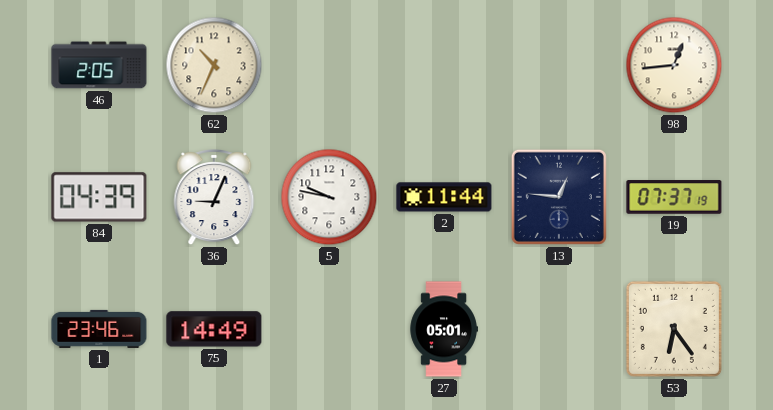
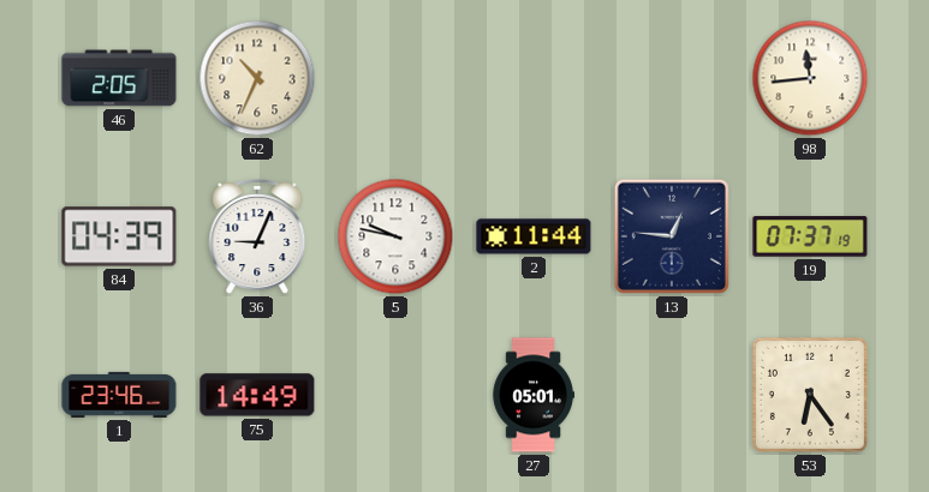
98: 12:44 -> 11:44
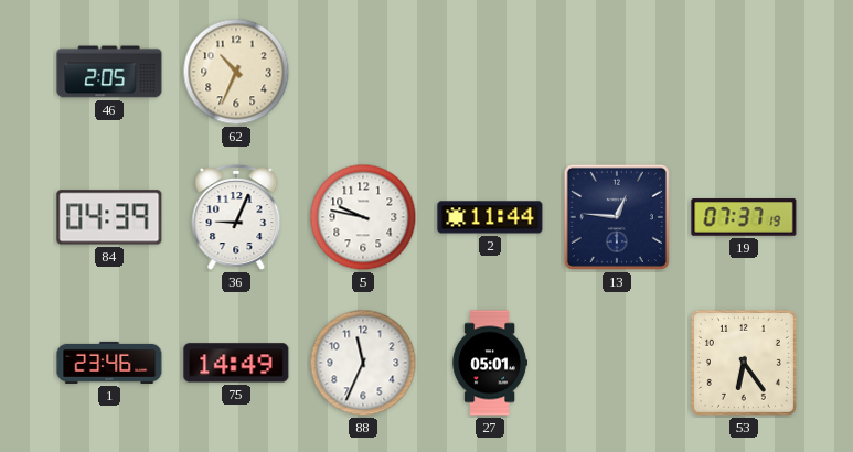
98: 11:44 -> none
88: none -> 11:34
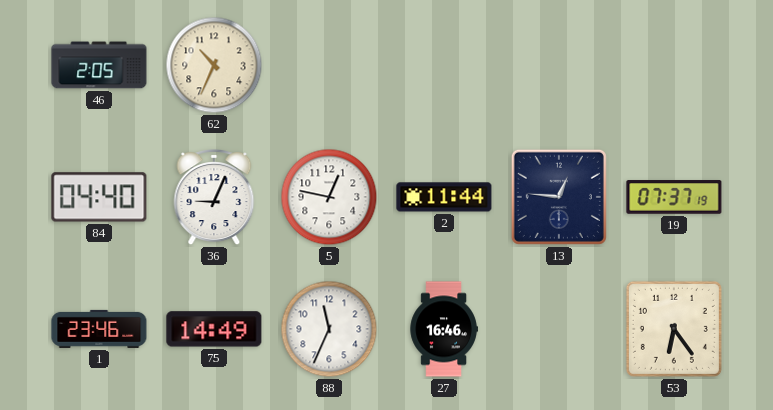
84: 04:39 -> 04:40
5: 9:47 -> 12:47
27: 05:01 -> 16:46
